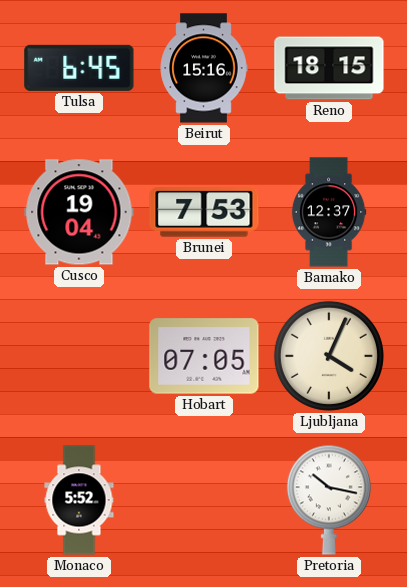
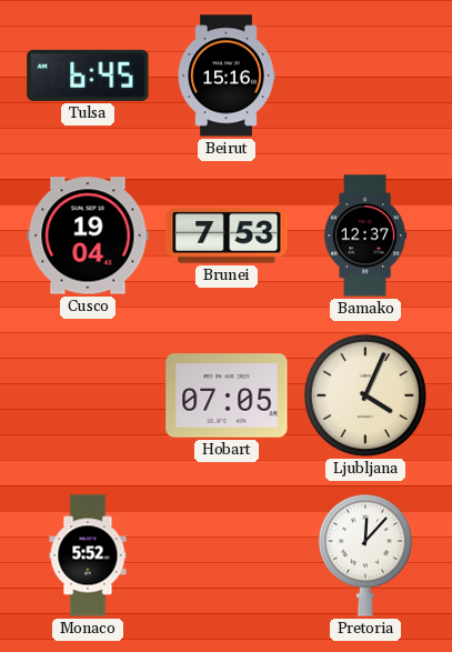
Reno: 18:15 -> none
Pretoria: 10:17 -> 12:07
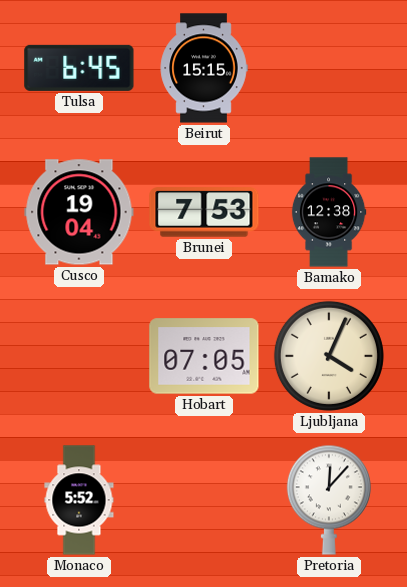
Beirut: 15:16 -> 15:15
Bamako: 12:37 -> 12:38
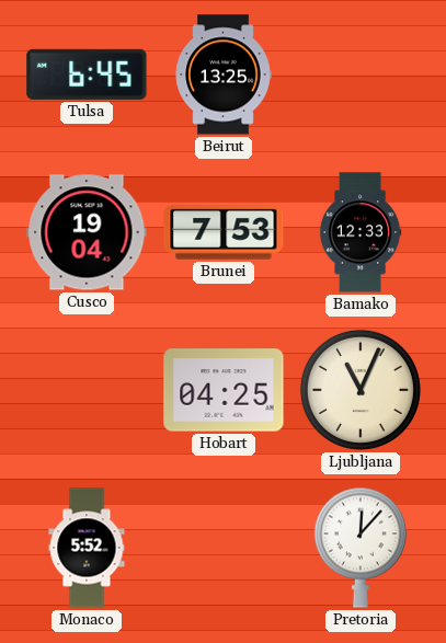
Beirut: 15:15 -> 13:25
Bamako: 12:38 -> 12:33
Hobart: 07:05 -> 04:25
Ljubljana: 4:04 -> 11:04
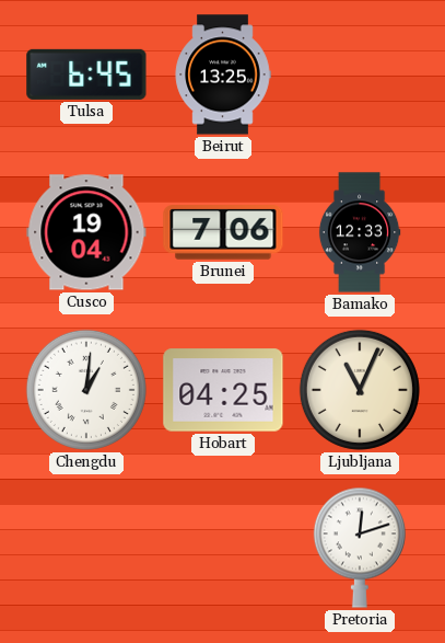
Brunei: 7:53 -> 7:06
Chengdu: none -> 1:01
Monaco: 5:52 -> none
Pretoria: 12:07 -> 12:12
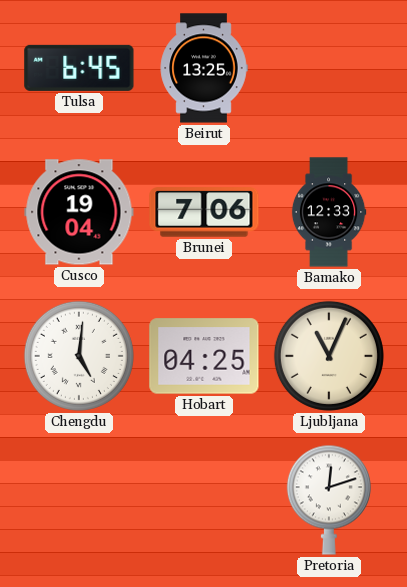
Chengdu: 1:01 -> 5:01
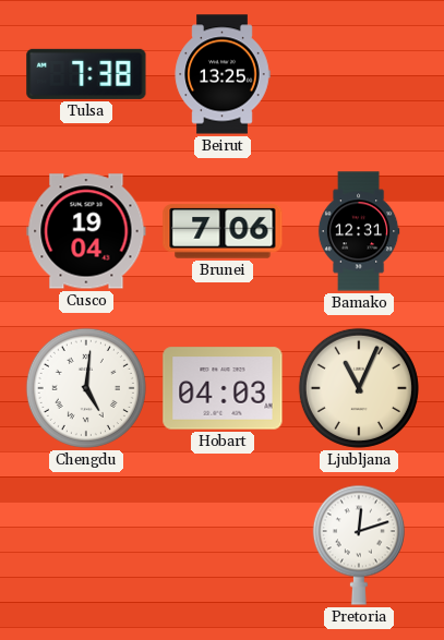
Tulsa: 6:45 -> 7:38
Bamako: 12:33 -> 12:31
Hobart: 04:25 -> 04:03
